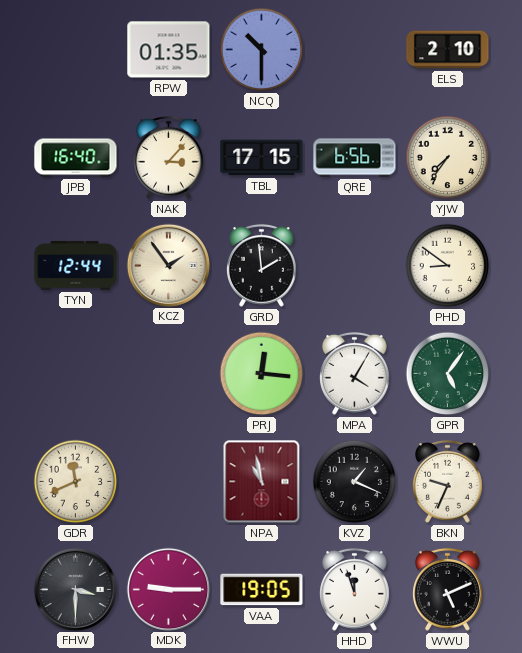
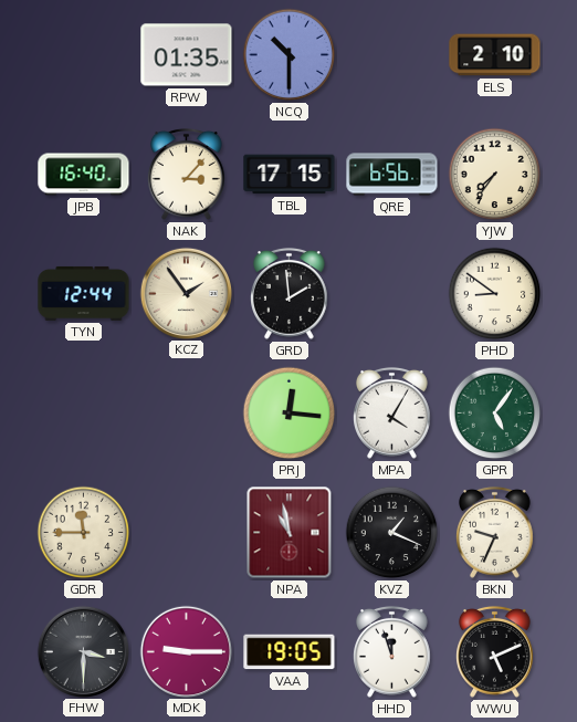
GDR: 11:41 -> 11:45
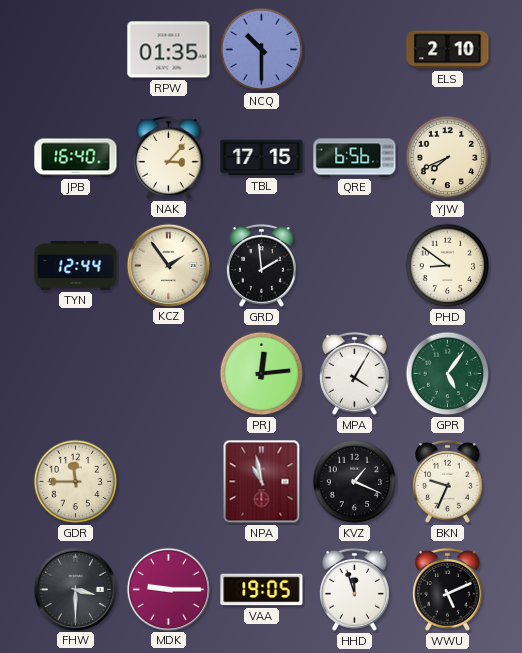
YJW: 7:36 -> 7:41
PRJ: 12:16 -> 12:14
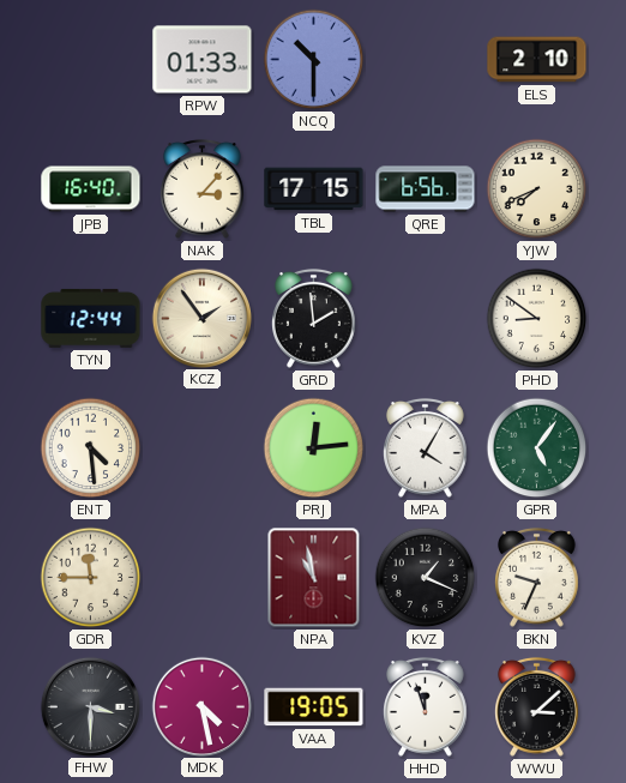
RPW: 01:35 -> 01:33
ENT: none -> 4:29
MDK: 9:15 -> 4:28
WWU: 5:11 -> 3:08
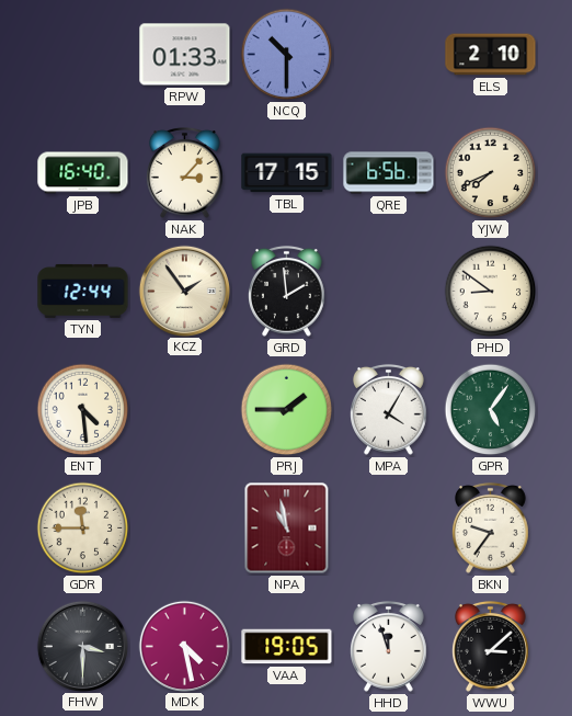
PRJ: 12:14 -> 1:45
KVZ: 1:19 -> none
BKN: 9:34 -> 9:36
